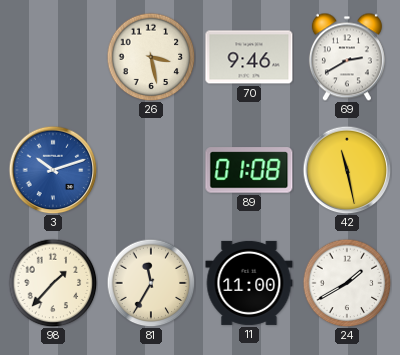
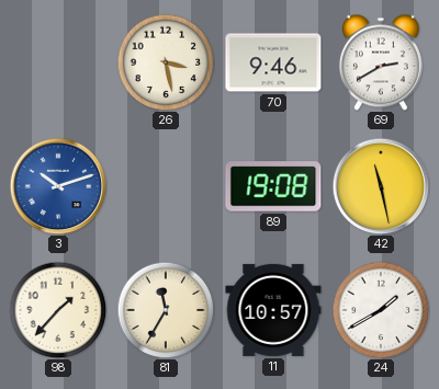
89: 01:08 -> 19:08
11: 11:00 -> 10:57
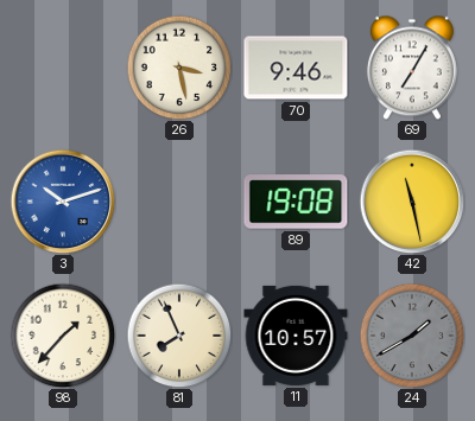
69: 2:40 -> 7:05
81: 11:35 -> 7:56
24 dial: white -> grey
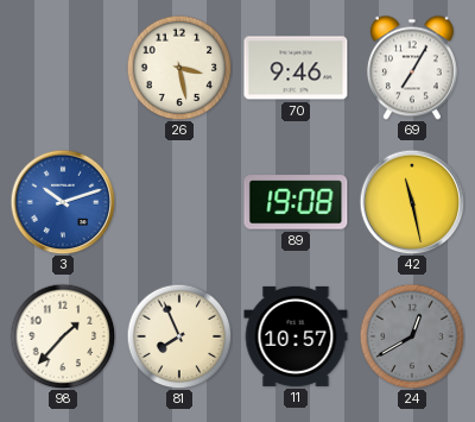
24: 1:40 -> 12:40
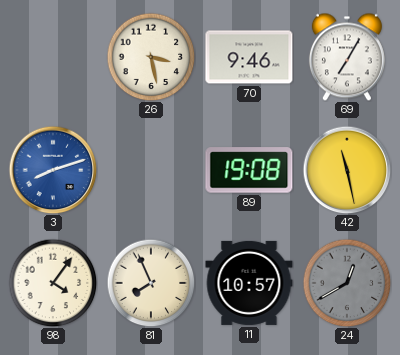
3: 10:12 -> 8:12
98: 1:37 -> 4:06
